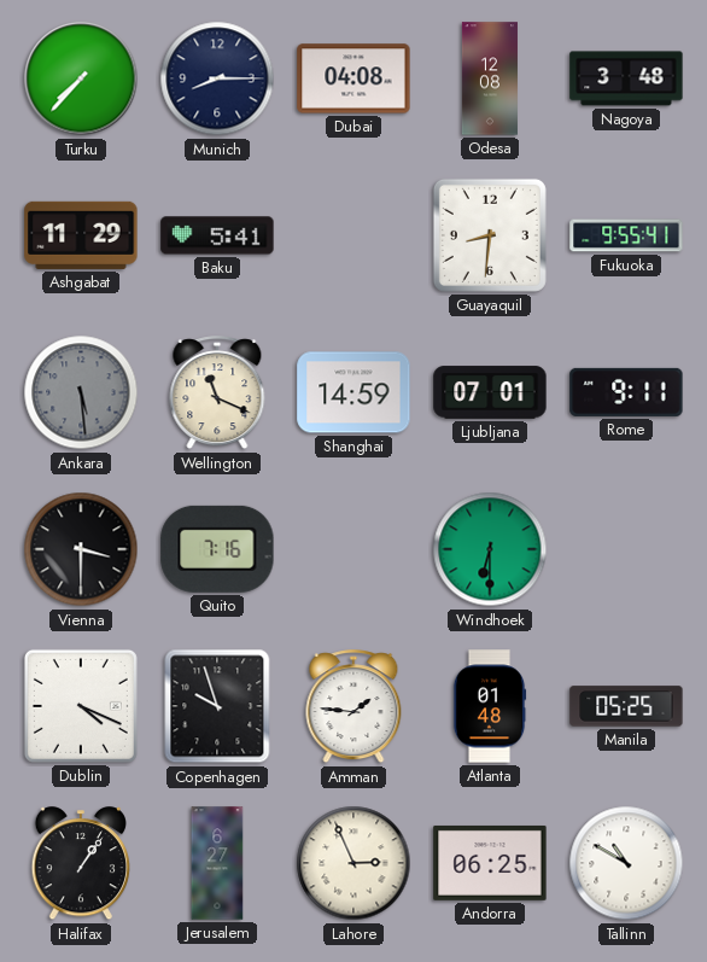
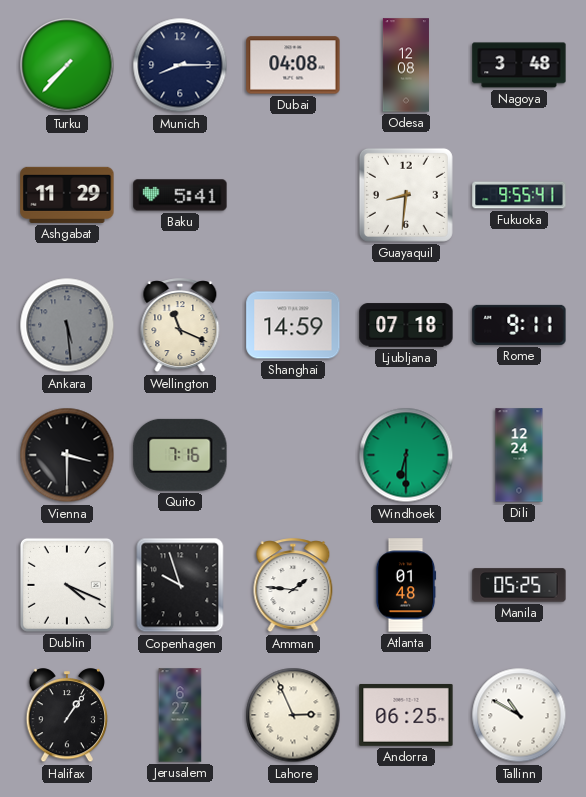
Ljubljana: 07:01 -> 07:18
Dili: none -> 12:24
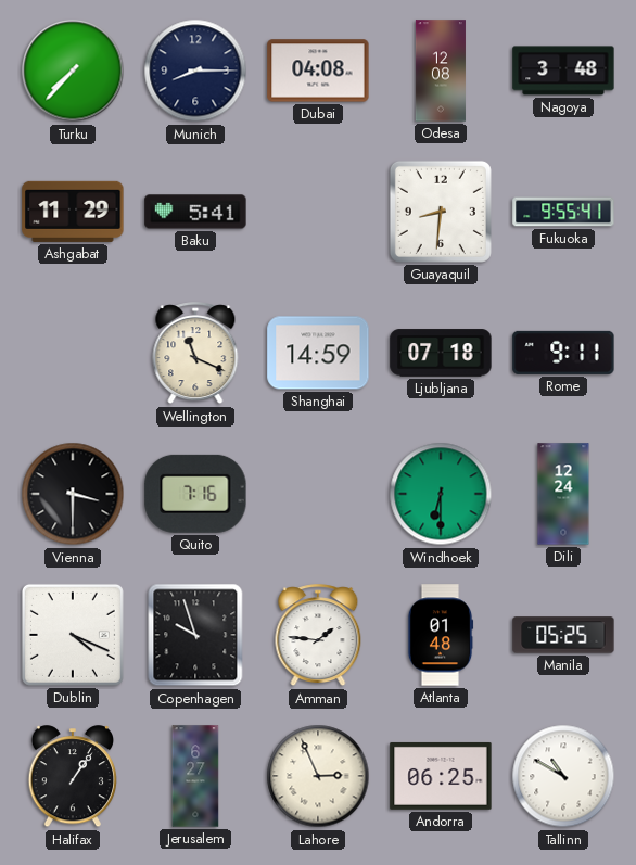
Ankara: 5:29 -> none
